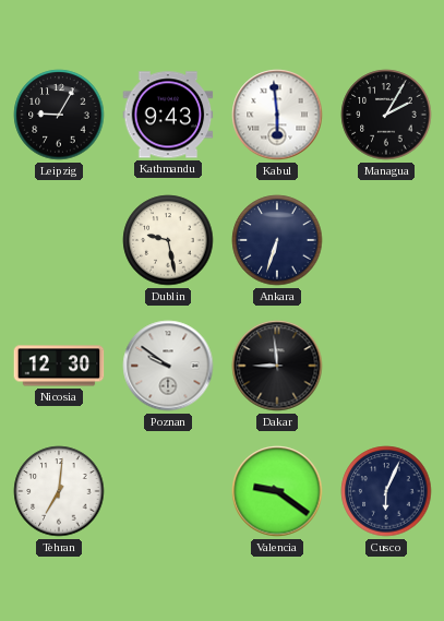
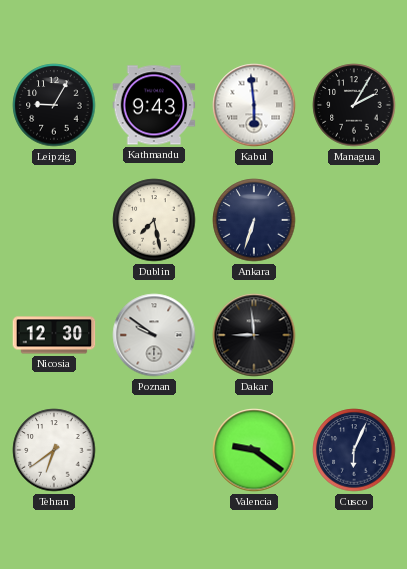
Dublin: 9:28 -> 7:28
Tehran: 7:01 -> 6:39
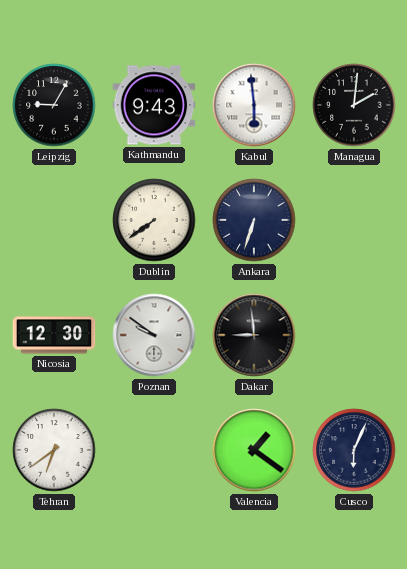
Managua: 2:05 -> 2:01
Dublin: 7:28 -> 7:39
Valencia: 9:21 -> 1:21
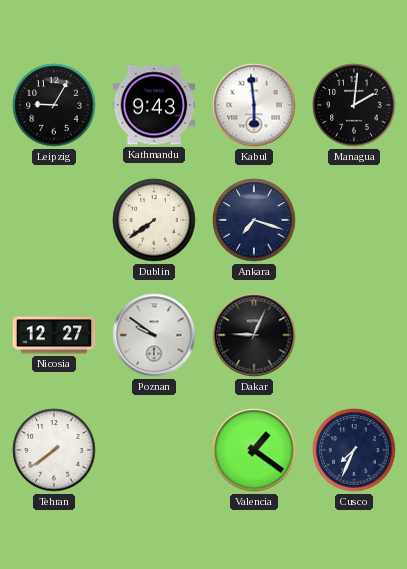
Ankara: 6:33 -> 7:18
Nicosia: 12:30 -> 12:27
Dakar: 8:59 -> 9:04
Tehran: 6:39 -> 7:39
Cusco: 6:04 -> 7:34
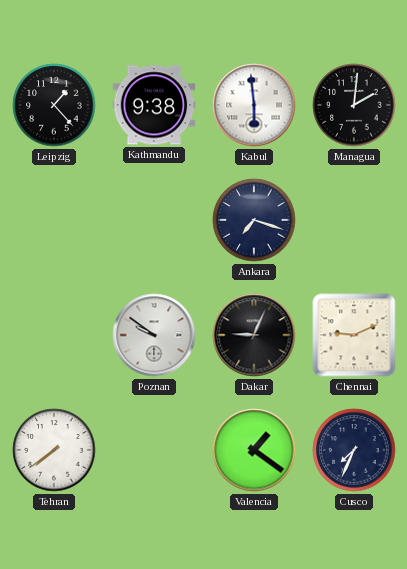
Leipzig: 9:05 -> 1:23
Kathmandu: 9:43 -> 9:38
Dublin: 7:39 -> none
Nicosia: 12:27 -> none
Chennai: none -> 9:11
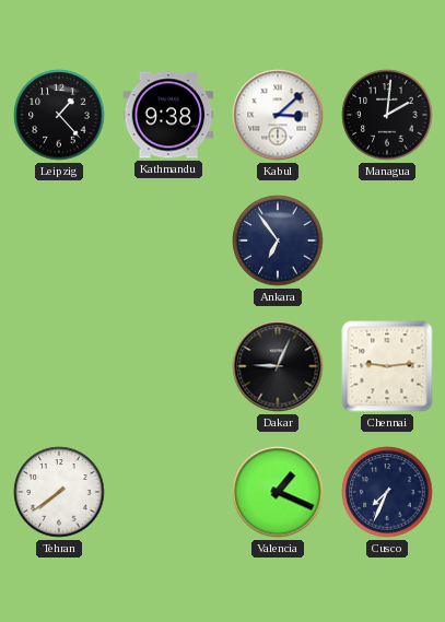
Kabul: 5:59 -> 3:08
Ankara: 7:18 -> 6:54
Poznan: 9:51 -> none
Chennai: 9:11 -> 9:14
Valencia: 1:21 -> 1:19
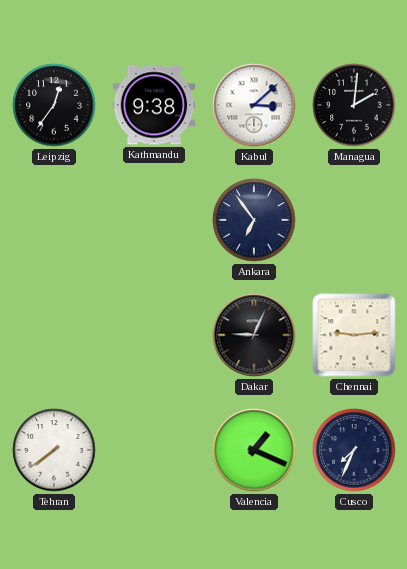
Leipzig: 1:23 -> 12:36
